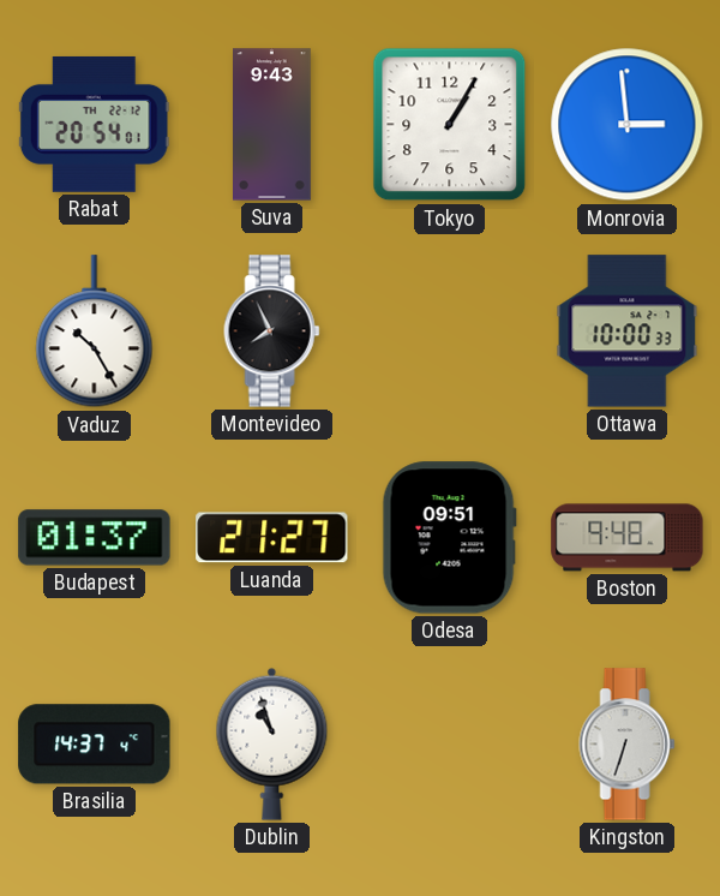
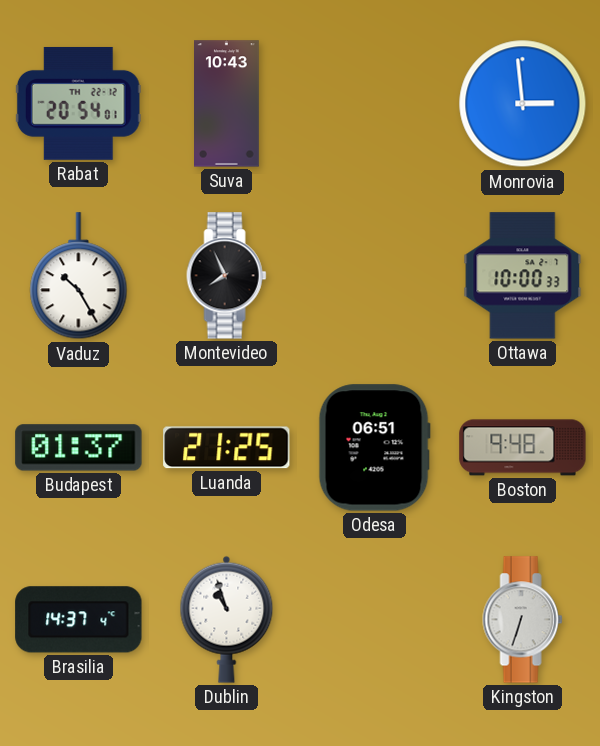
Suva: 9:43 -> 10:43
Tokyo: 1:05 -> none
Luanda: 21:27 -> 21:25
Odesa: 09:51 -> 06:51
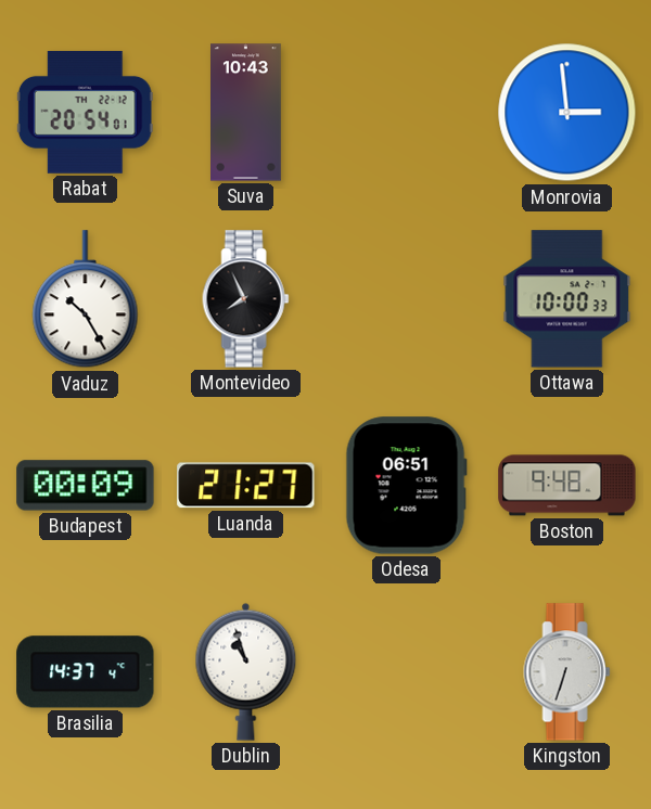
Budapest: 01:37 -> 00:09
Luanda: 21:25 -> 21:27
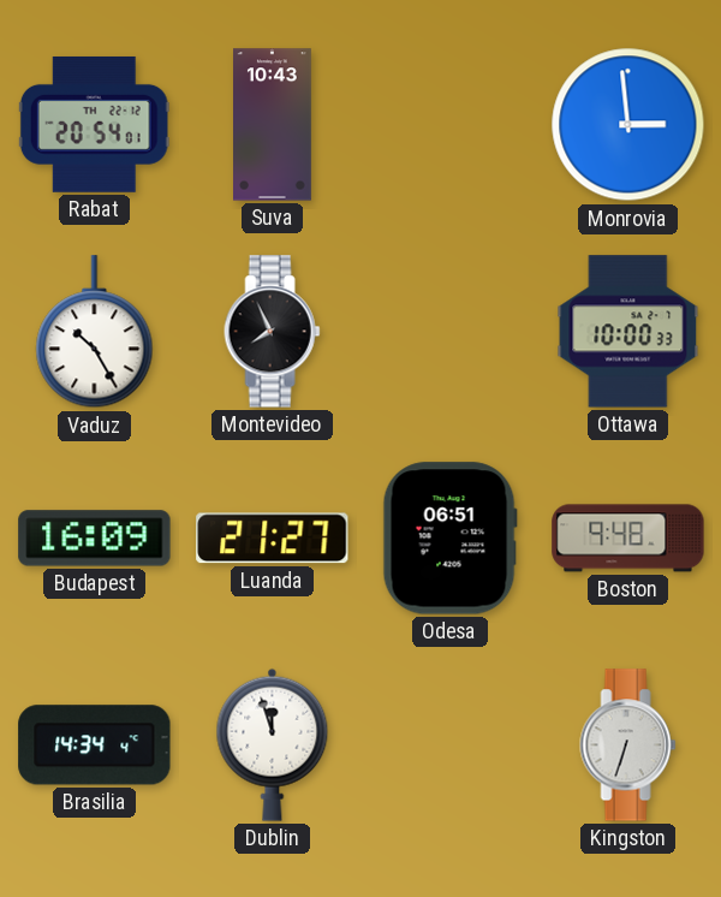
Budapest: 00:09 -> 16:09
Brasilia: 14:37 -> 14:34
Dublin: 10:57 -> 11:57
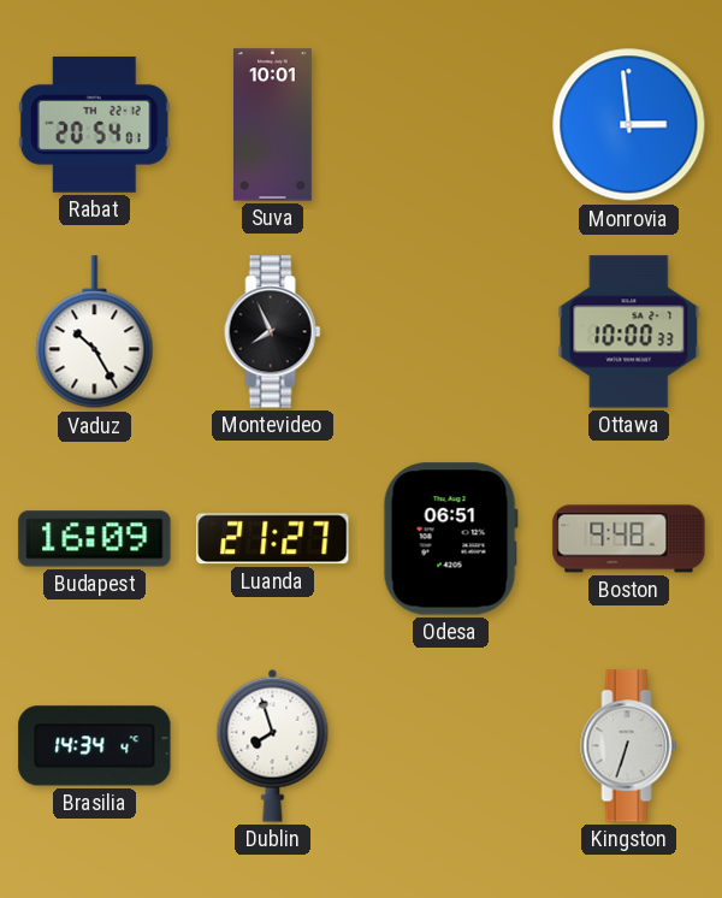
Suva: 10:43 -> 10:01
Dublin: 11:57 -> 7:57
